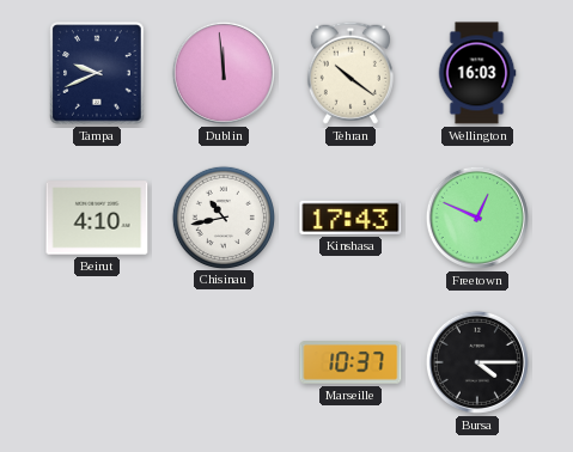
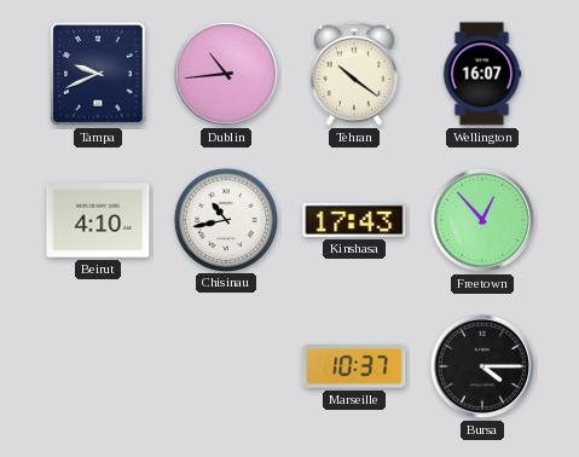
Dublin: 11:59 -> 10:44
Wellington: 16:03 -> 16:07
Freetown: 12:49 -> 12:53
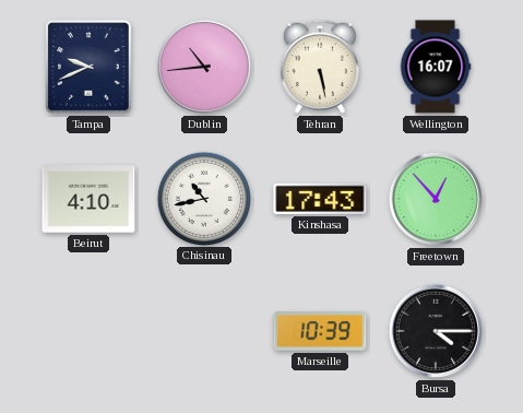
Tehran: 10:21 -> 5:28
Marseille: 10:37 -> 10:39
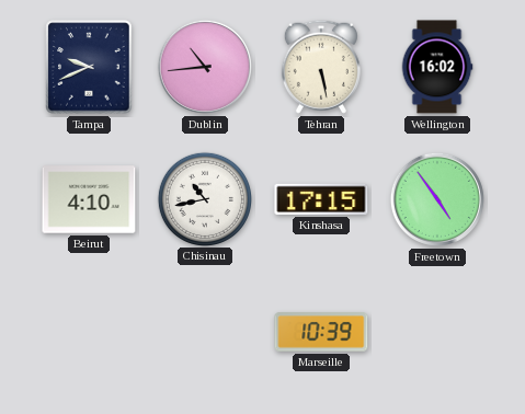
Wellington: 16:07 -> 16:02
Kinshasa: 17:43 -> 17:15
Freetown: 12:53 -> 4:54
Bursa: 4:15 -> none
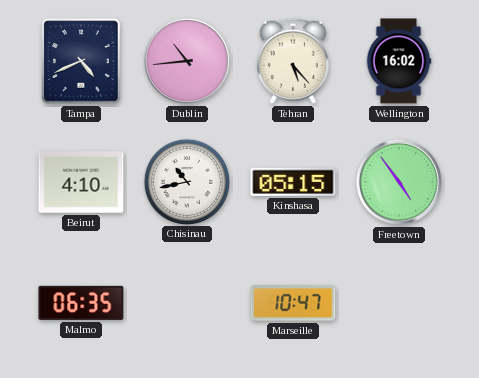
Tampa: 9:41 -> 4:41
Tehran: 5:28 -> 5:23
Kinshasa: 17:15 -> 05:15
Malmo: none -> 06:35
Marseille: 10:39 -> 10:47
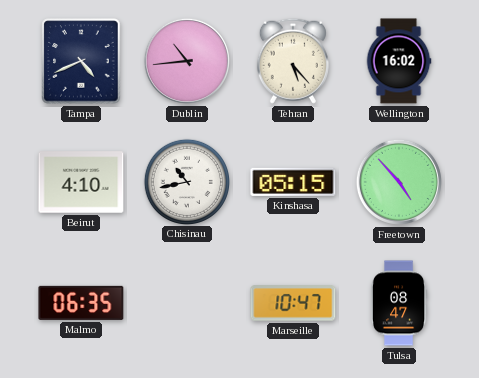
Freetown: 4:54 -> 4:53
Tulsa: none -> 08:47
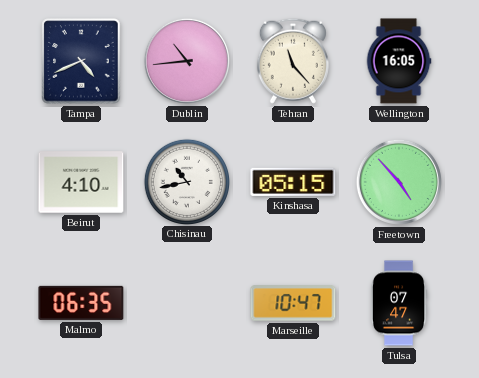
Tehran: 5:23 -> 11:23
Wellington: 16:02 -> 16:05
Tulsa: 08:47 -> 07:47
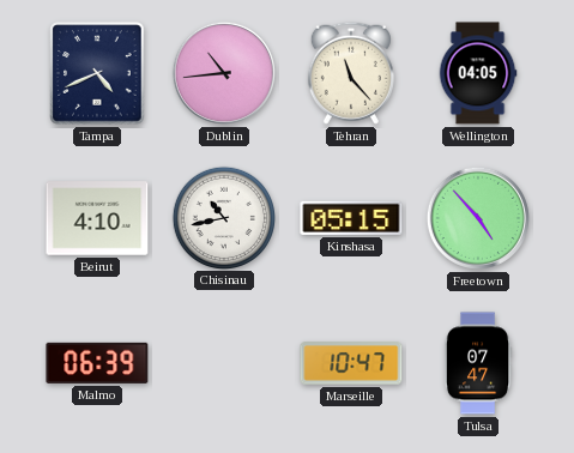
Wellington: 16:05 -> 04:05
Malmo: 06:35 -> 06:39
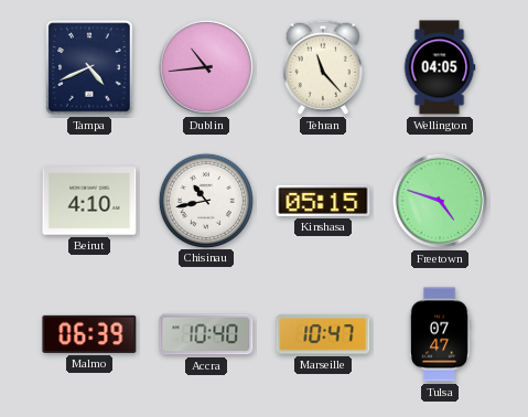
Freetown: 4:53 -> 4:48
Accra: none -> 10:40
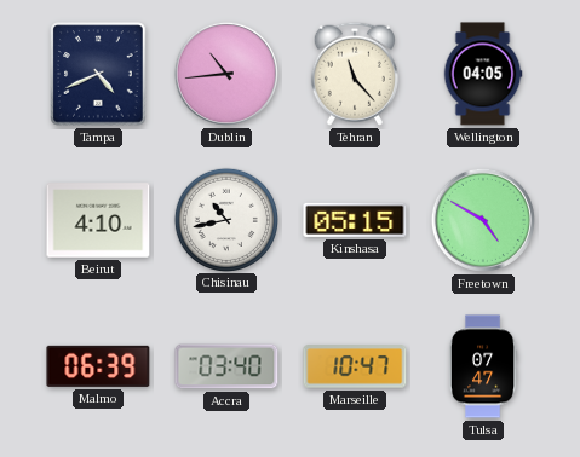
Freetown: 4:48 -> 4:50
Accra: 10:40 -> 03:40
